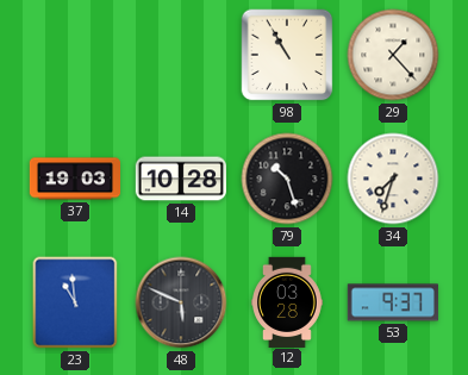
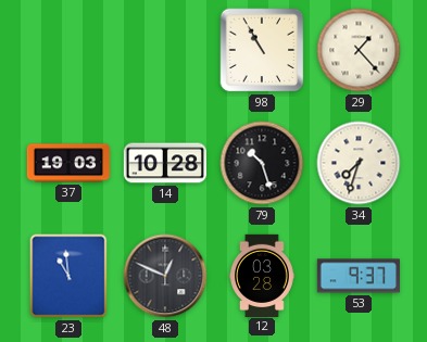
48: 5:49 -> 12:49
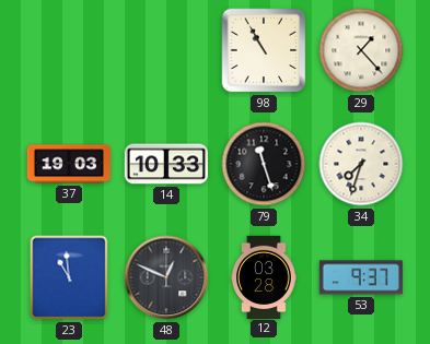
14: 10:28 -> 10:33
79: 10:27 -> 11:27
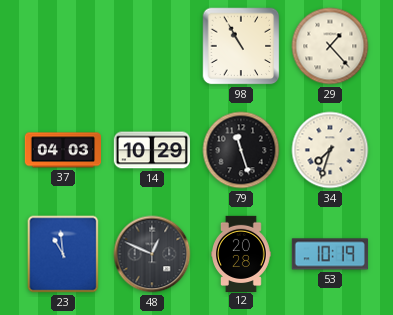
37: 19:03 -> 04:03
14: 10:33 -> 10:29
12: 03:28 -> 20:28
53: 9:37 -> 10:19
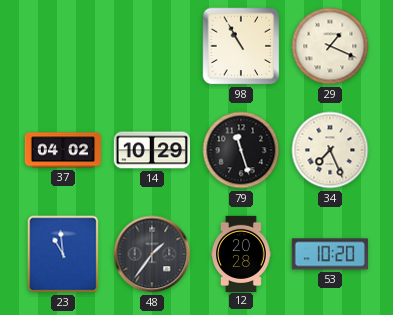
29: 1:23 -> 1:19
37: 04:03 -> 04:02
34: 7:33 -> 7:26
48: 12:49 -> 1:36
53: 10:19 -> 10:20
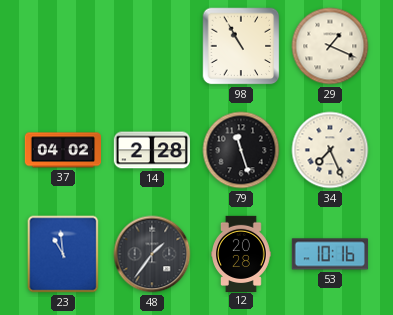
14: 10:29 -> 2:28
53: 10:20 -> 10:16
